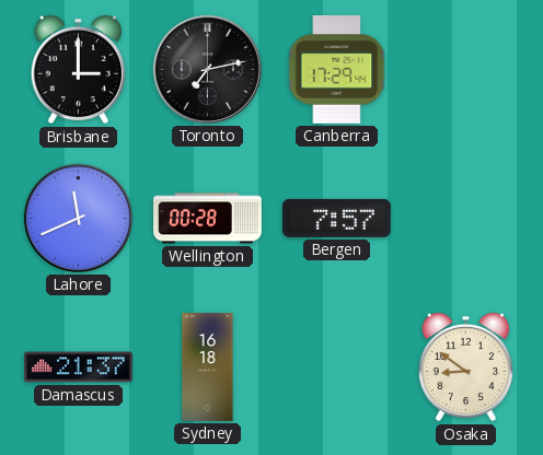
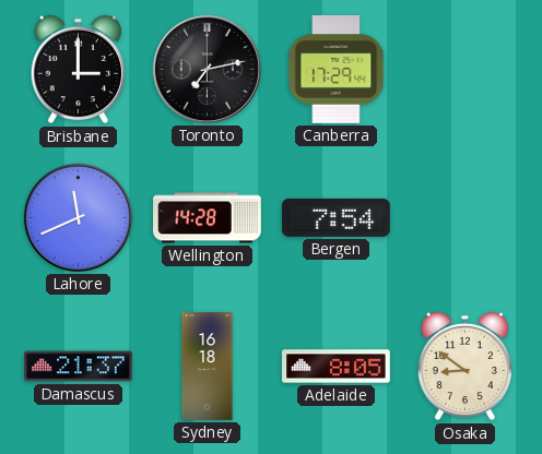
Wellington: 00:28 -> 14:28
Bergen: 7:57 -> 7:54
Adelaide: none -> 8:05
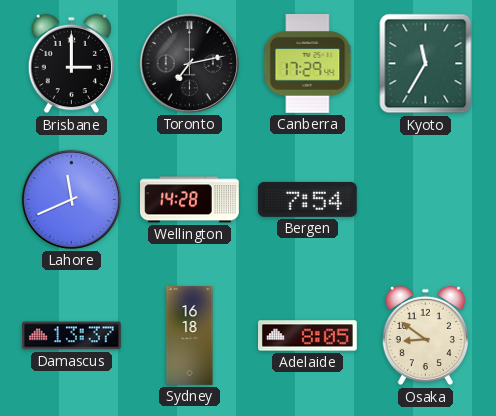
Kyoto: none -> 11:35
Damascus: 21:37 -> 13:37
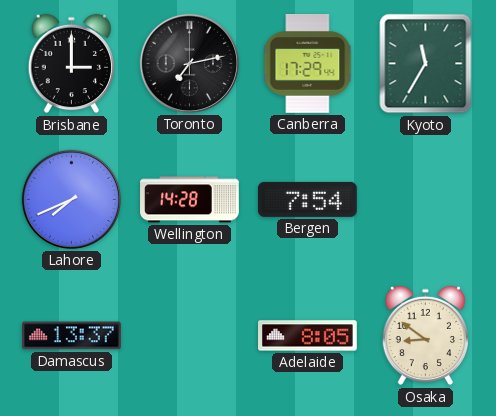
Lahore: 11:41 -> 7:41
Sydney: 16:18 -> none
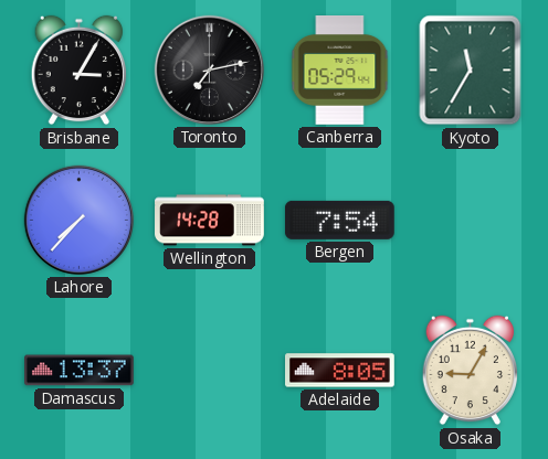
Brisbane: 3:00 -> 3:05
Canberra: 17:29 -> 05:29
Lahore: 7:41 -> 7:37
Osaka: 8:51 -> 9:05
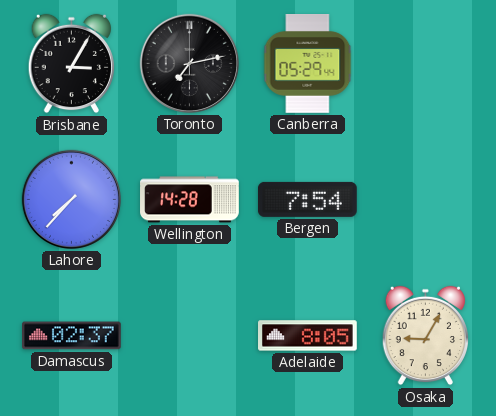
Kyoto: 11:35 -> none
Damascus: 13:37 -> 02:37
